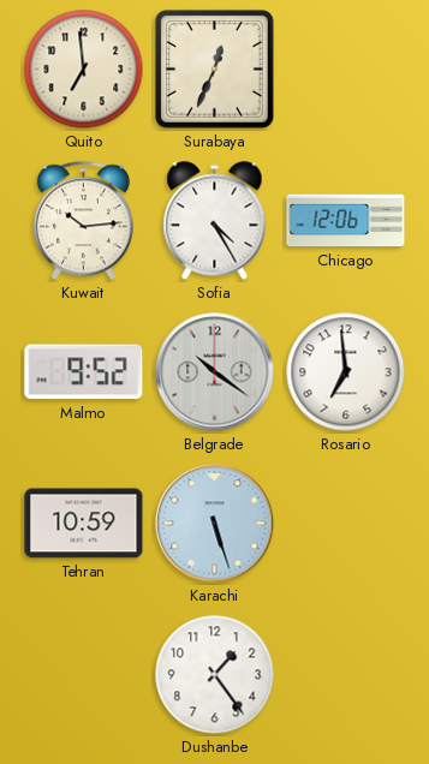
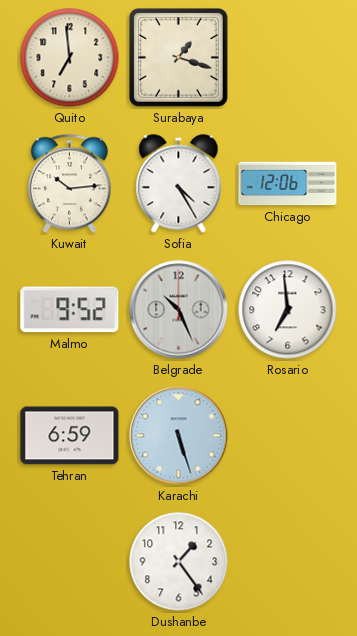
Surabaya: 12:34 -> 1:18
Belgrade: 10:21 -> 10:26
Tehran: 10:59 -> 6:59
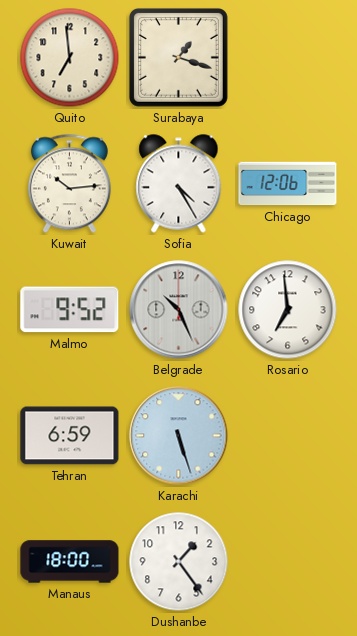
Manaus: none -> 18:00
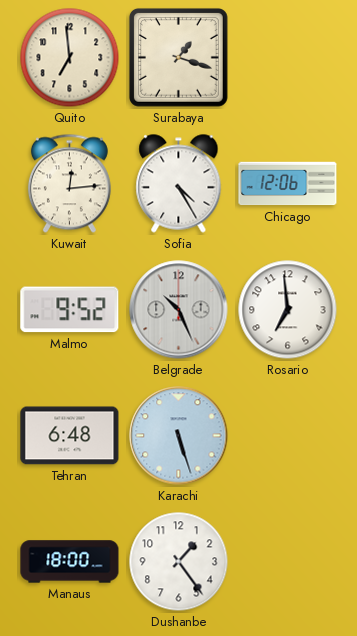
Kuwait: 10:14 -> 12:14
Tehran: 6:59 -> 6:48
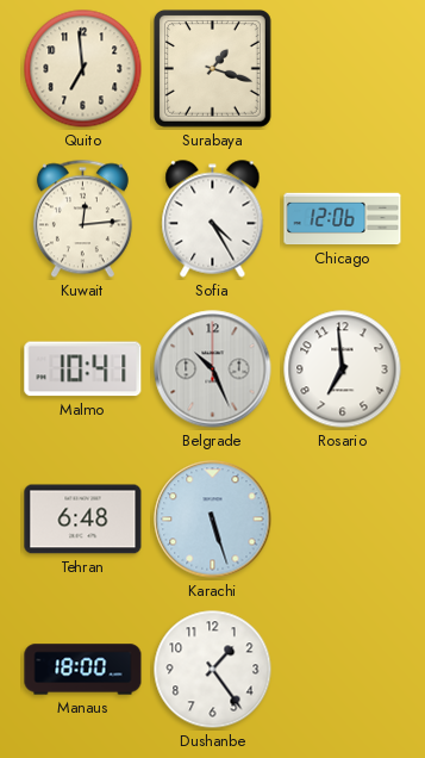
Malmo: 9:52 -> 10:41
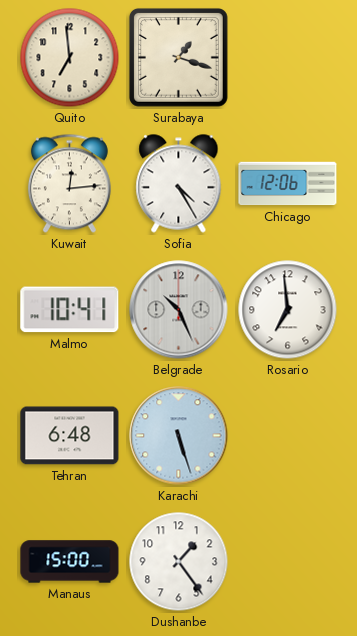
Manaus: 18:00 -> 15:00
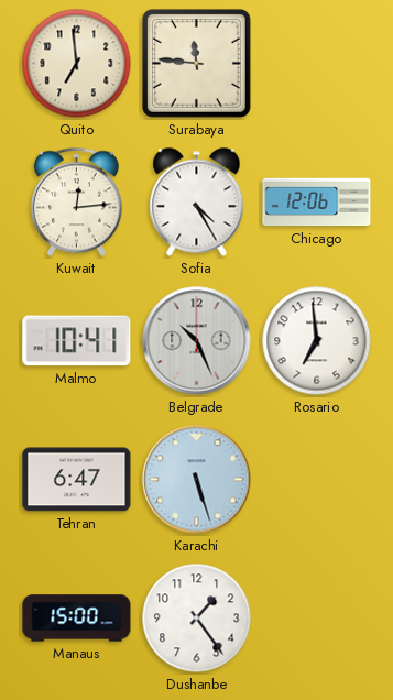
Surabaya: 1:18 -> 11:46
Tehran: 6:48 -> 6:47
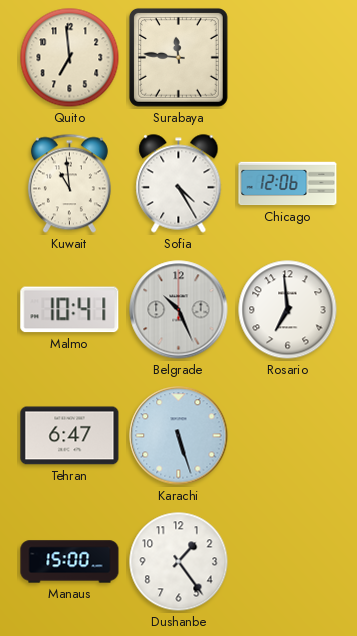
Kuwait: 12:14 -> 10:59
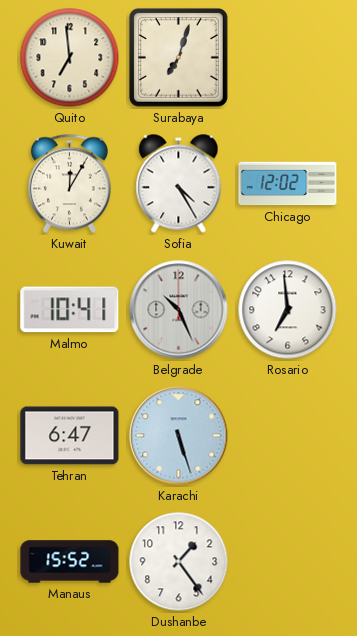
Surabaya: 11:46 -> 7:03
Kuwait: 10:59 -> 12:05
Chicago: 12:06 -> 12:02
Manaus: 15:00 -> 15:52
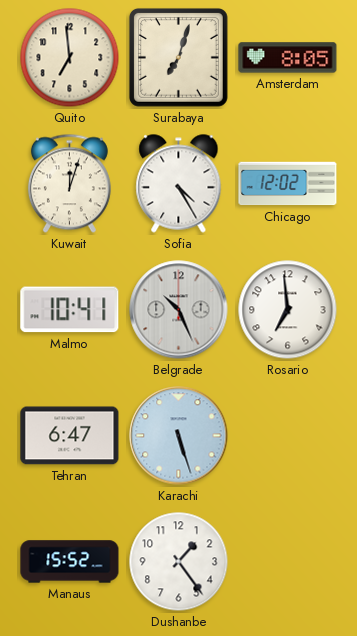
Amsterdam: none -> 8:05
Kuwait: 12:05 -> 12:03
